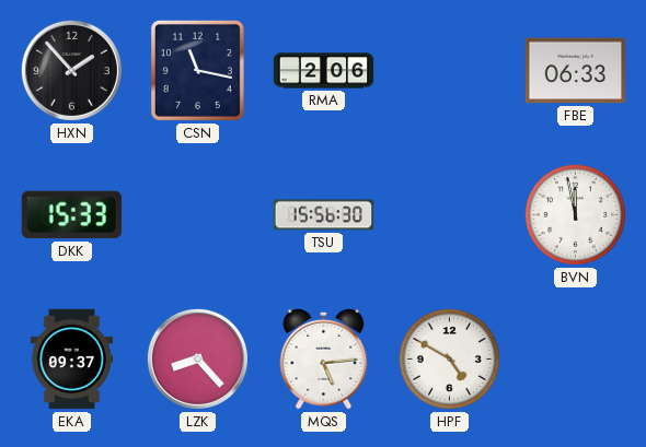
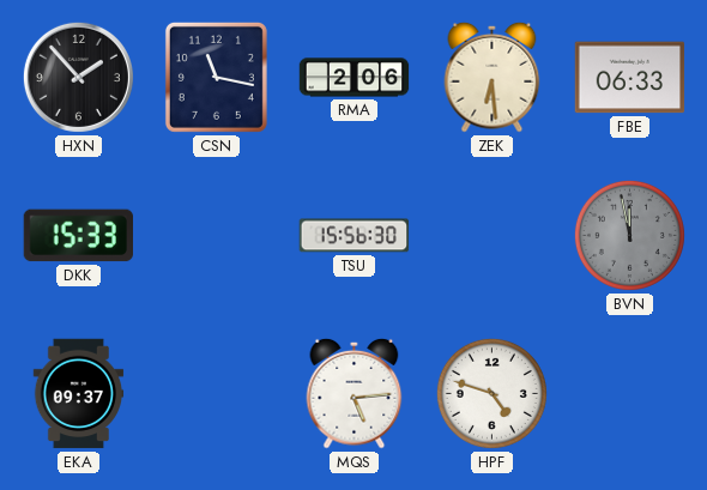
ZEK: none -> 6:29
BVN dial: white -> grey
LZK: 8:23 -> none
HPF: 4:50 -> 4:48
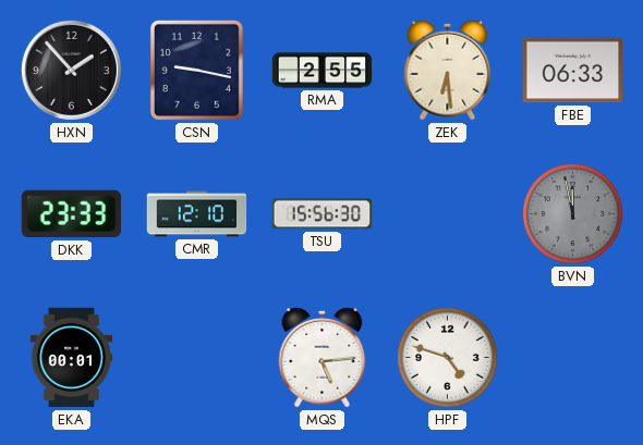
CSN: 11:17 -> 9:17
RMA: 2:06 -> 2:55
DKK: 15:33 -> 23:33
CMR: none -> 12:10
EKA: 09:37 -> 00:01
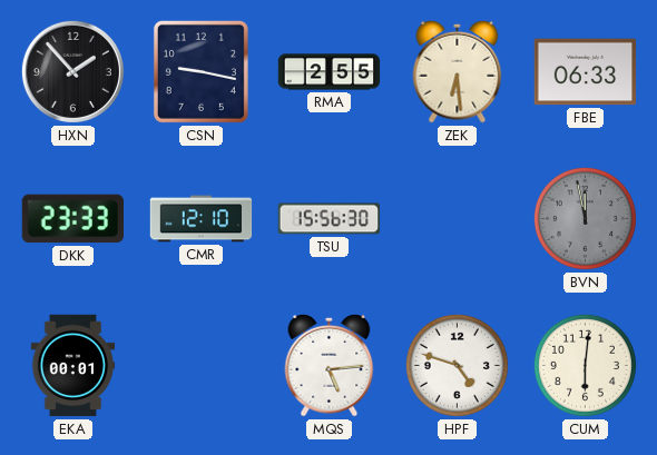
CUM: none -> 6:01
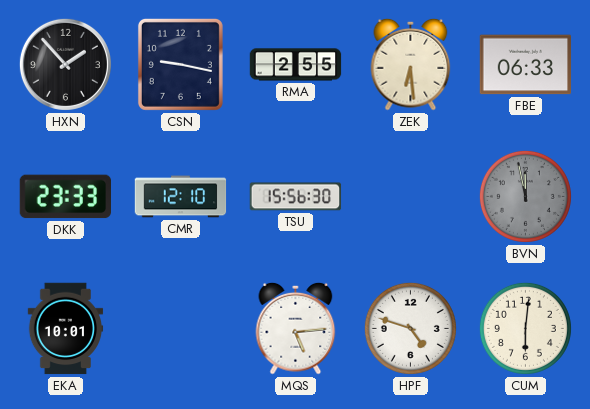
EKA: 00:01 -> 10:01
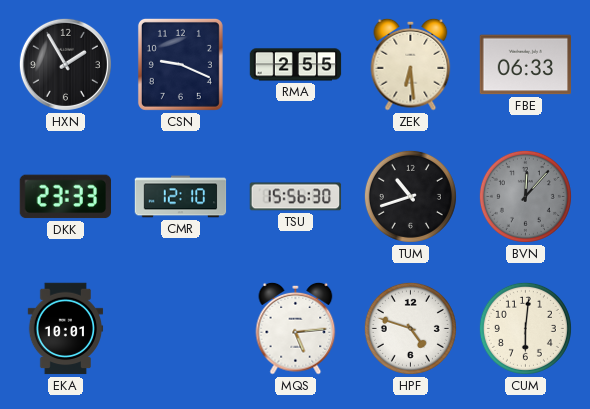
HXN: 1:53 -> 1:55
CSN: 9:17 -> 9:19
TUM: none -> 10:42
BVN: 11:58 -> 12:07
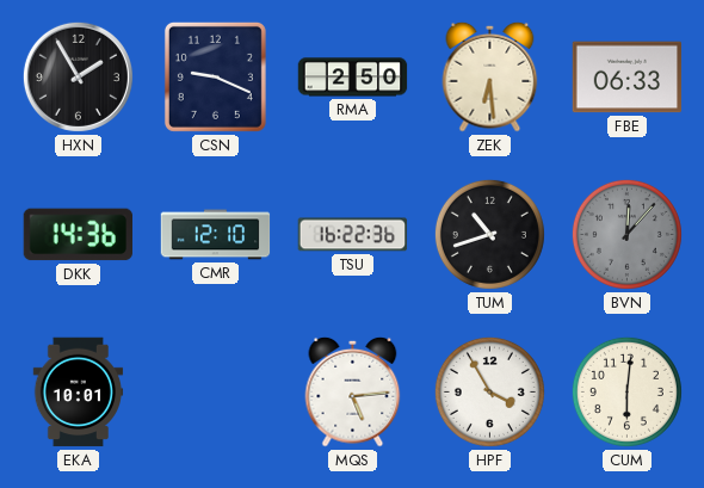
RMA: 2:55 -> 2:50
DKK: 23:33 -> 14:36
TSU: 15:56 -> 16:22
HPF: 4:48 -> 3:55
